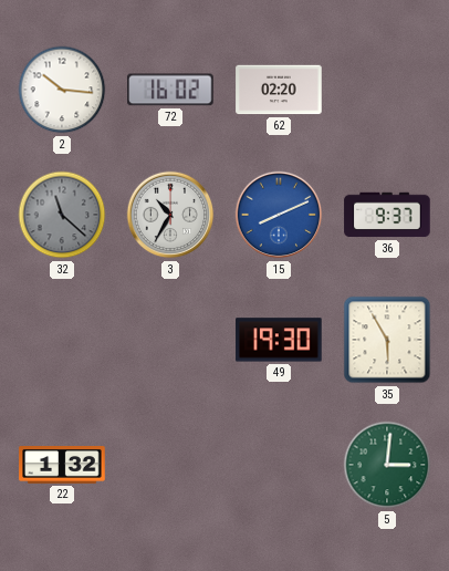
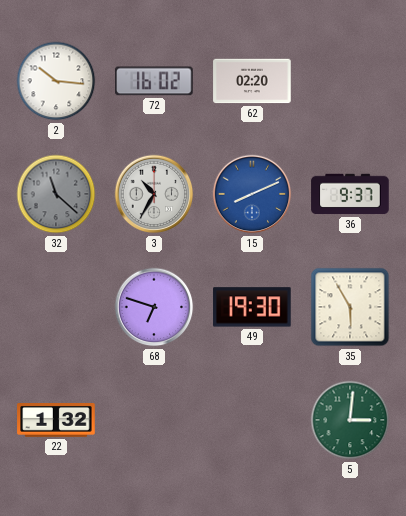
68: none -> 6:48
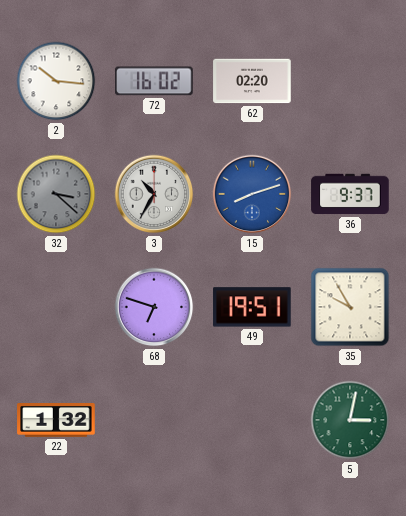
32: 11:22 -> 3:22
15: 8:11 -> 8:12
49: 19:30 -> 19:51
35: 5:55 -> 9:55
5: 3:01 -> 3:02
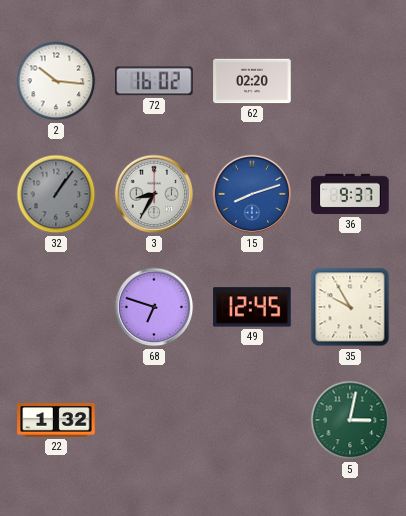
32: 3:22 -> 1:06
3: 10:35 -> 8:35
49: 19:51 -> 12:45
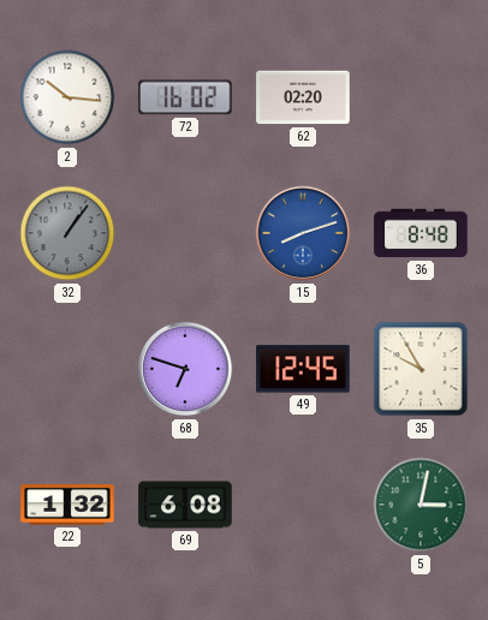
3: 8:35 -> none
36: 9:37 -> 8:48
69: none -> 6:08
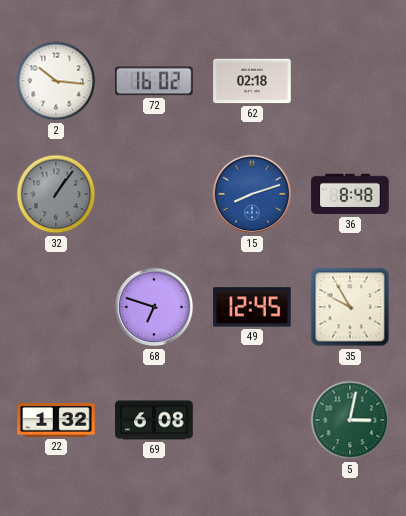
62: 02:20 -> 02:18
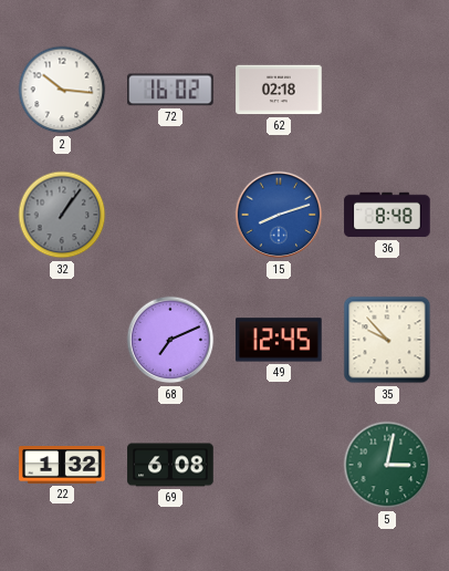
68: 6:48 -> 7:11
35: 9:55 -> 9:53
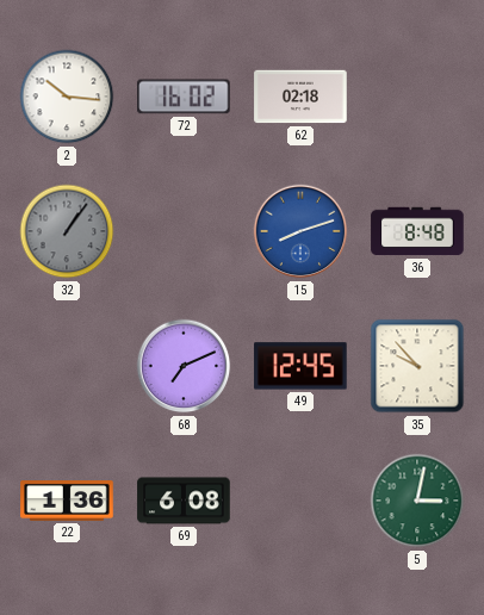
22: 1:32 -> 1:36
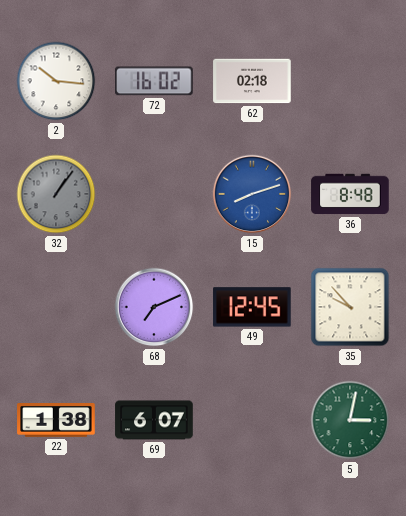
22: 1:36 -> 1:38
69: 6:08 -> 6:07
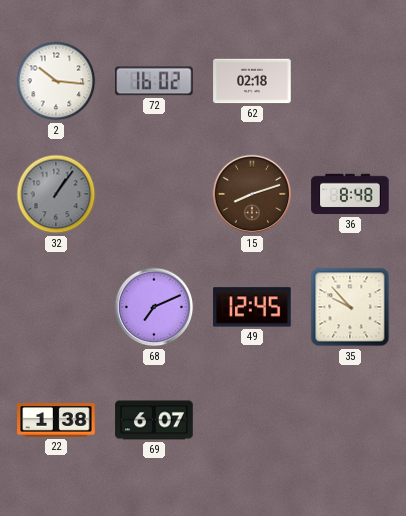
15 dial: blue -> brown
5: 3:02 -> none
